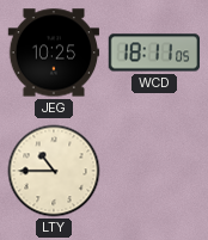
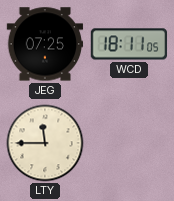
JEG: 10:25 -> 07:25
LTY: 10:45 -> 11:45
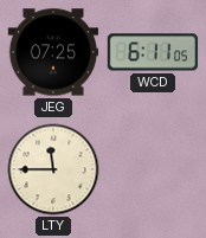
WCD: 18:11 -> 6:11
